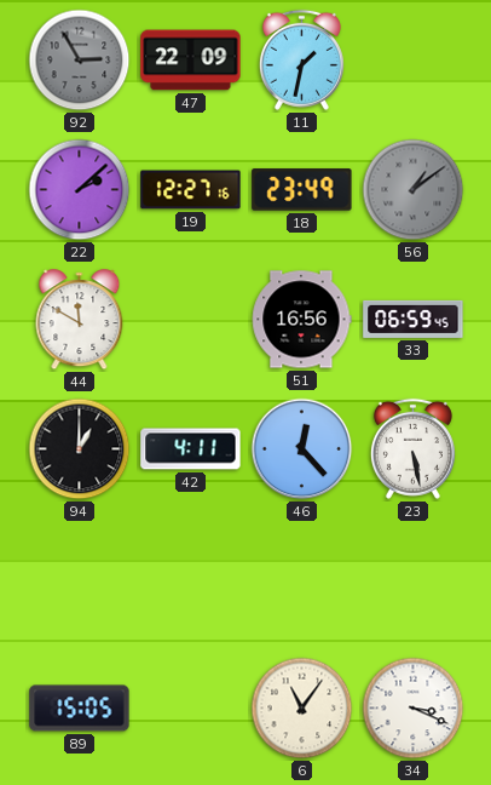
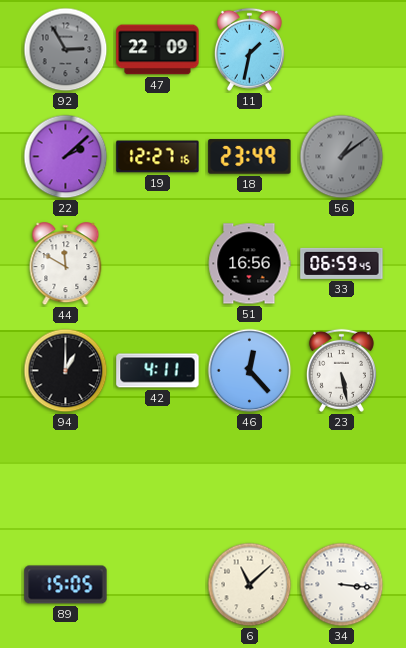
6: 11:06 -> 11:08
34: 3:19 -> 3:16
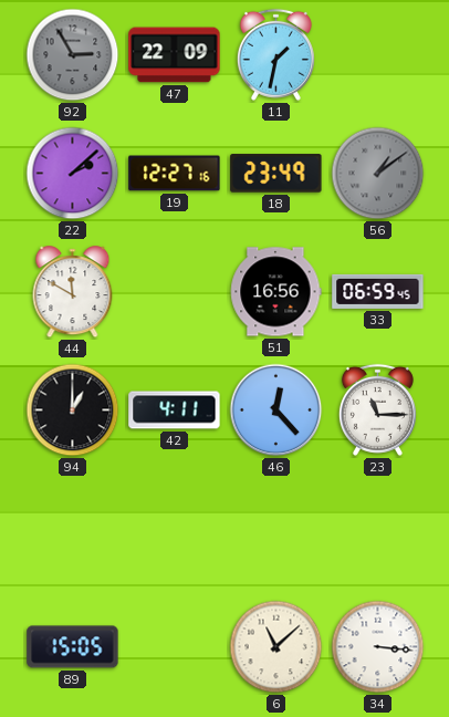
23: 5:28 -> 11:15
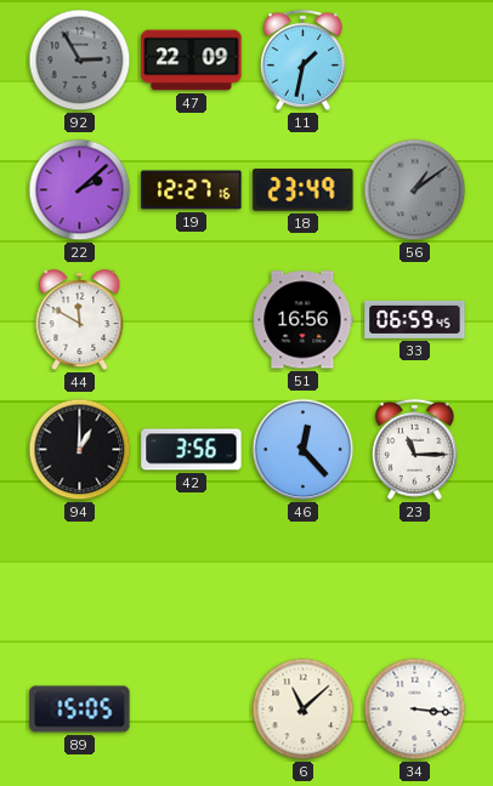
42: 4:11 -> 3:56
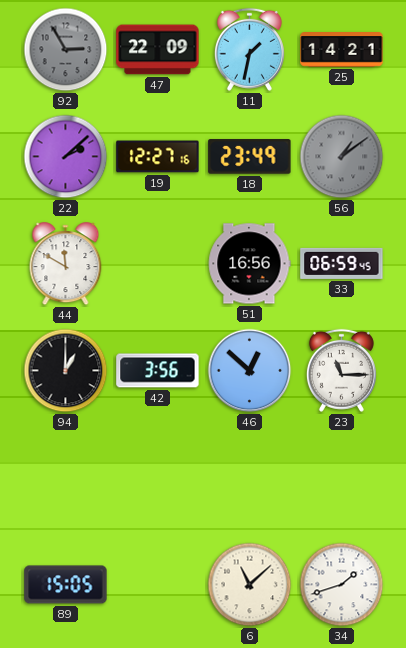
25: none -> 14:21
46: 12:23 -> 12:52
34: 3:16 -> 1:42
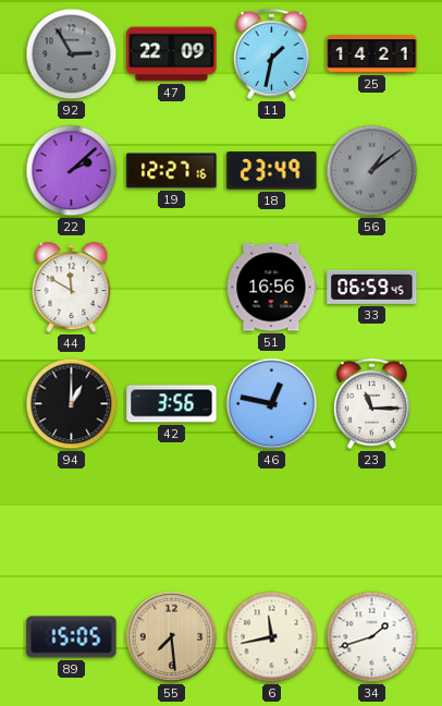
46: 12:52 -> 12:47
55: none -> 7:29
6: 11:08 -> 11:43
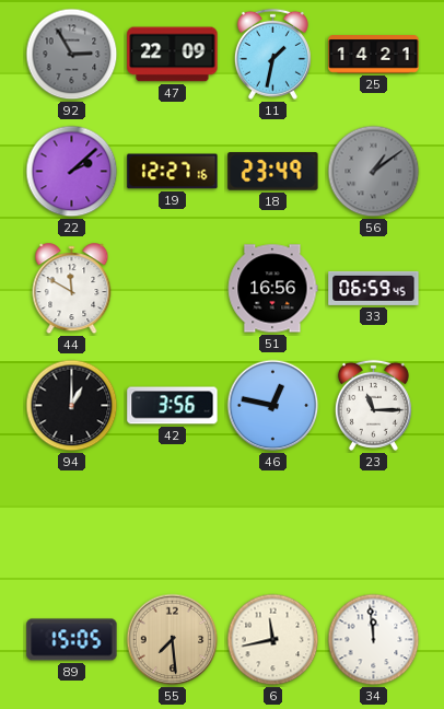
34: 1:42 -> 11:59
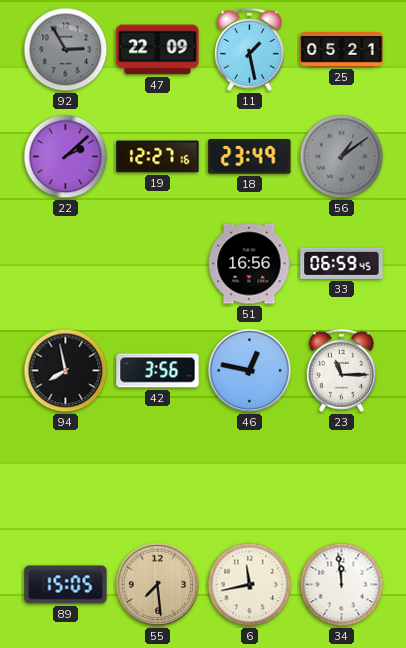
11: 1:32 -> 1:28
25: 14:21 -> 05:21
44: 11:50 -> none
94: 1:00 -> 7:58
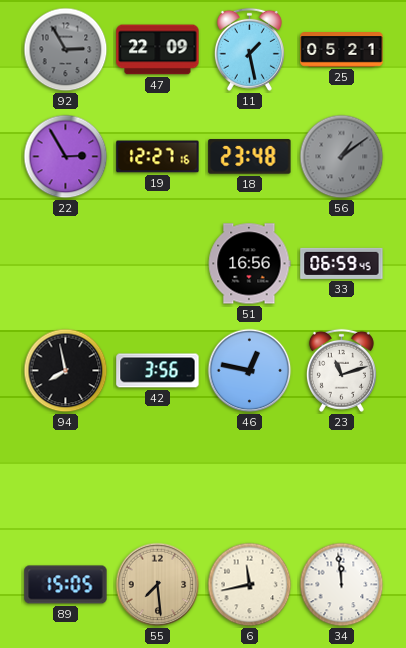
22: 2:08 -> 2:55
18: 23:49 -> 23:48
23: 11:15 -> 11:12
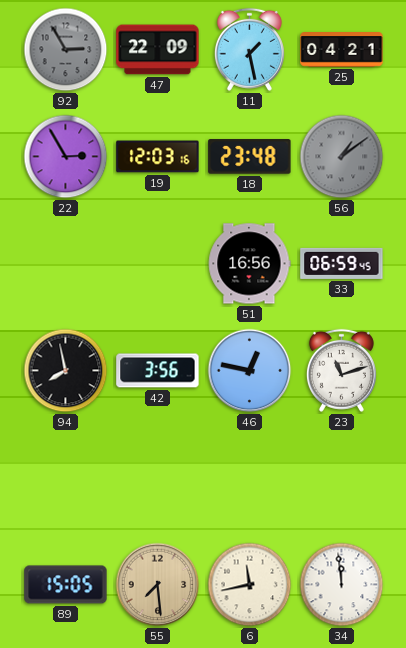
25: 05:21 -> 04:21
19: 12:27 -> 12:03
